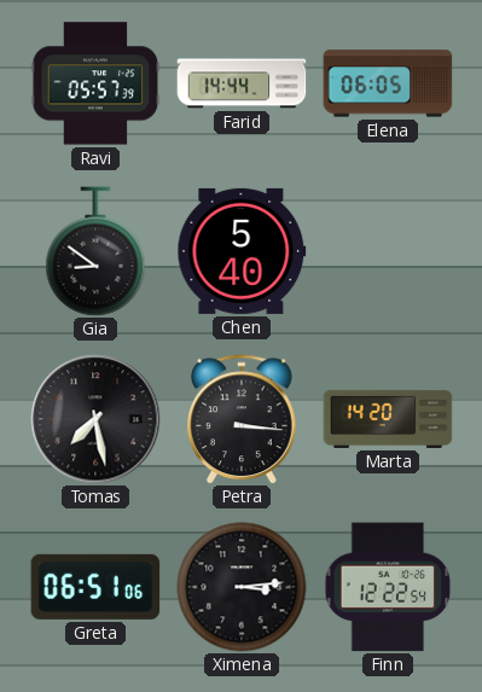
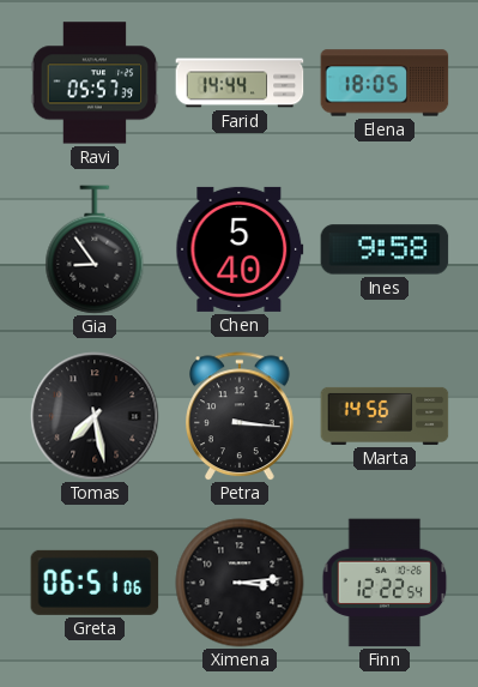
Elena: 06:05 -> 18:05
Gia: 8:51 -> 8:54
Ines: none -> 9:58
Marta: 14:20 -> 14:56
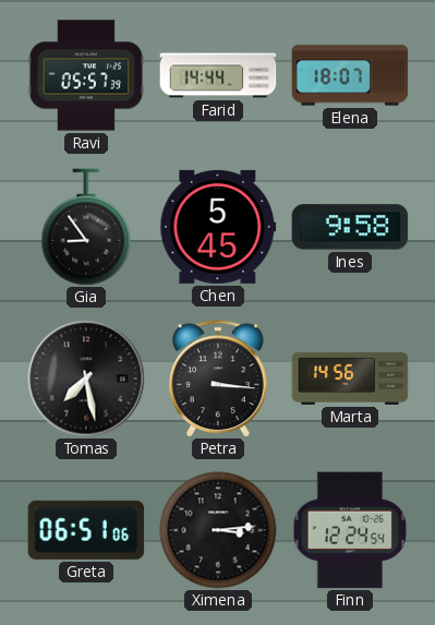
Elena: 18:05 -> 18:07
Chen: 5:40 -> 5:45
Finn: 12:22 -> 12:24
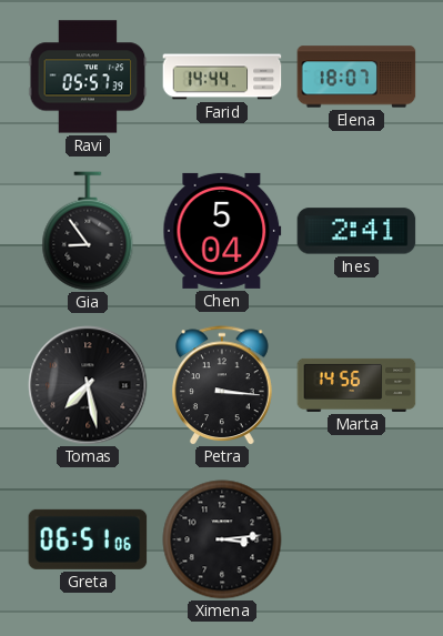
Chen: 5:45 -> 5:04
Ines: 9:58 -> 2:41
Finn: 12:24 -> none
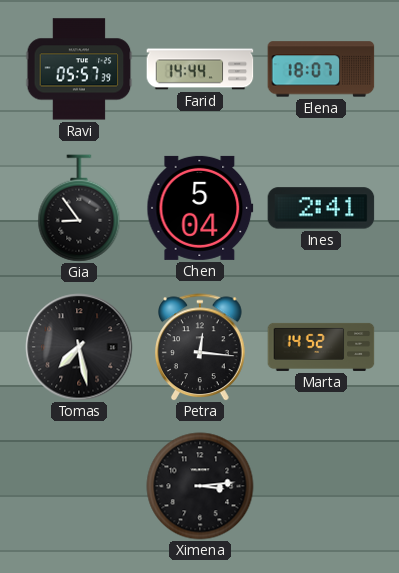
Petra: 3:16 -> 12:16
Marta: 14:56 -> 14:52
Greta: 06:51 -> none
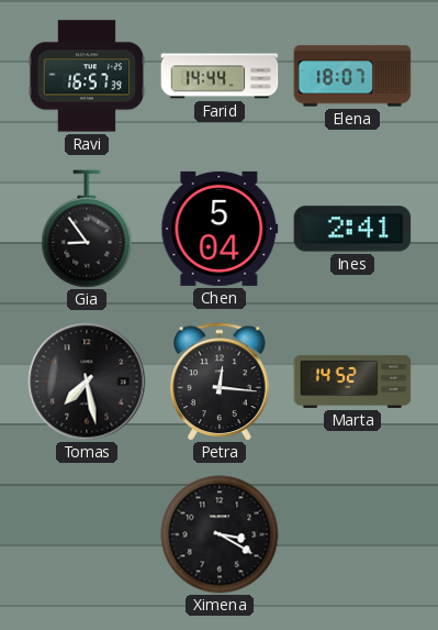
Ravi: 05:57 -> 16:57
Ximena: 3:14 -> 3:20
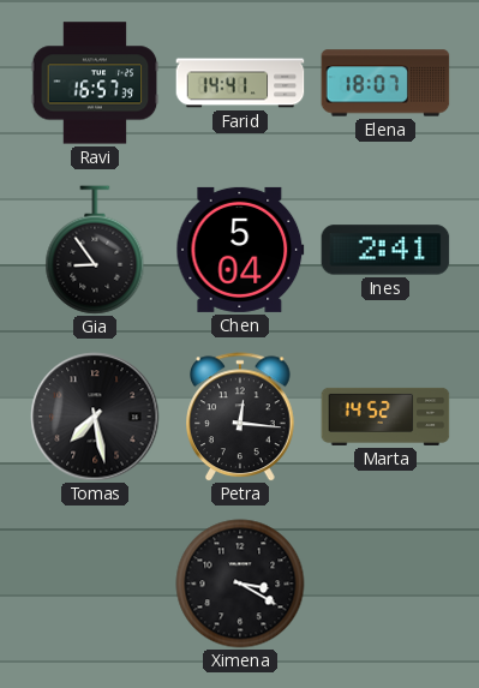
Farid: 14:44 -> 14:41
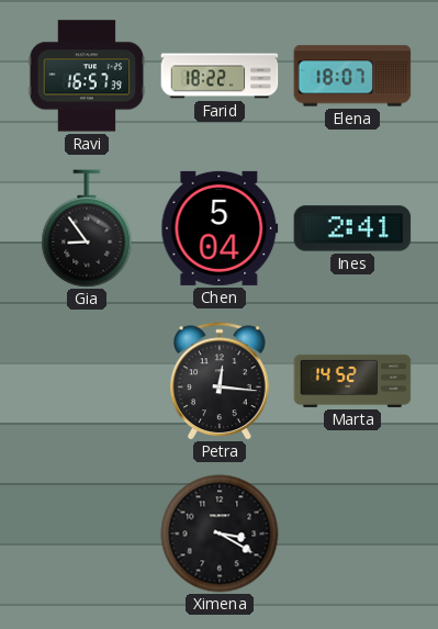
Farid: 14:41 -> 18:22
Tomas: 7:28 -> none
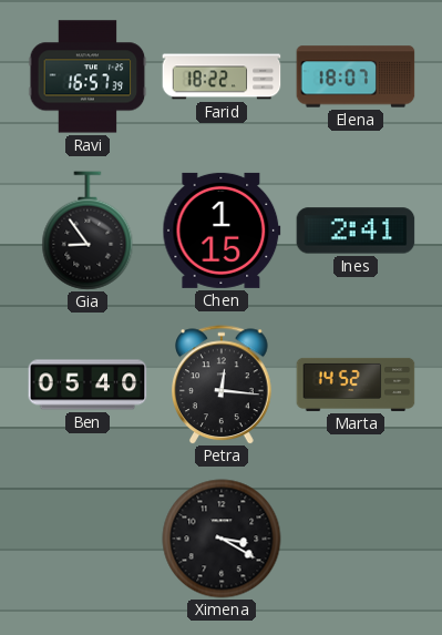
Chen: 5:04 -> 1:15
Ben: none -> 05:40
